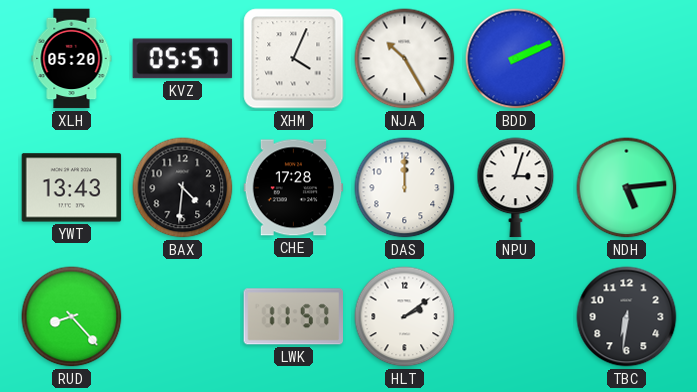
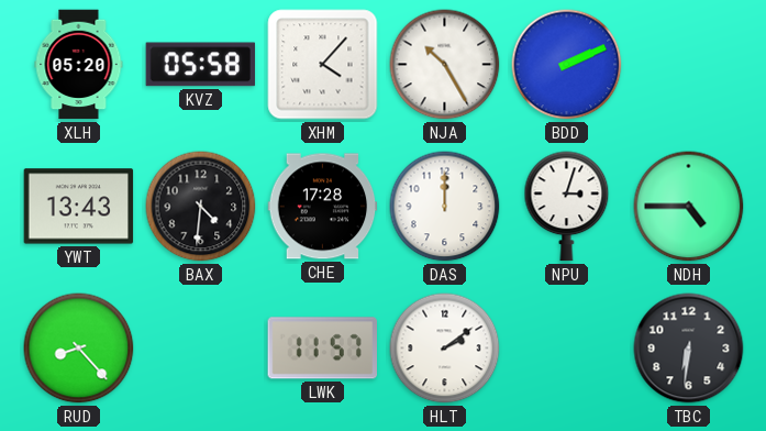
KVZ: 05:57 -> 05:58
XHM: 4:04 -> 4:07
NDH: 5:14 -> 4:45
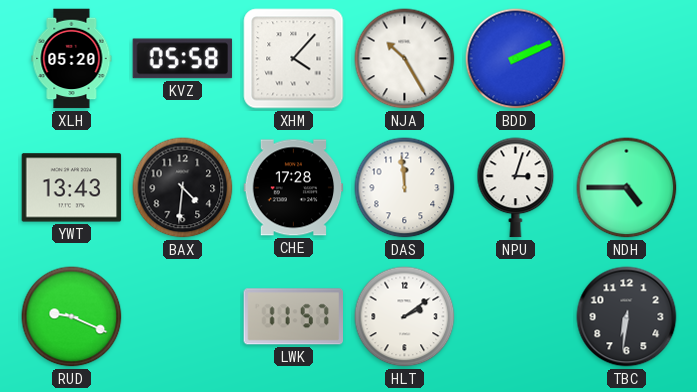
DAS: 12:00 -> 11:59
RUD: 8:23 -> 9:19
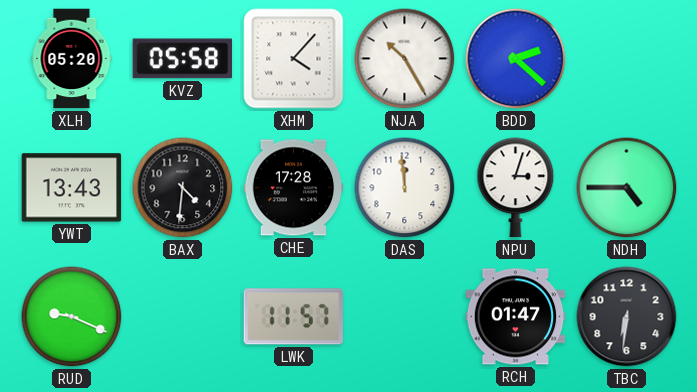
BDD: 2:11 -> 2:22
HLT: 2:09 -> none
RCH: none -> 01:47
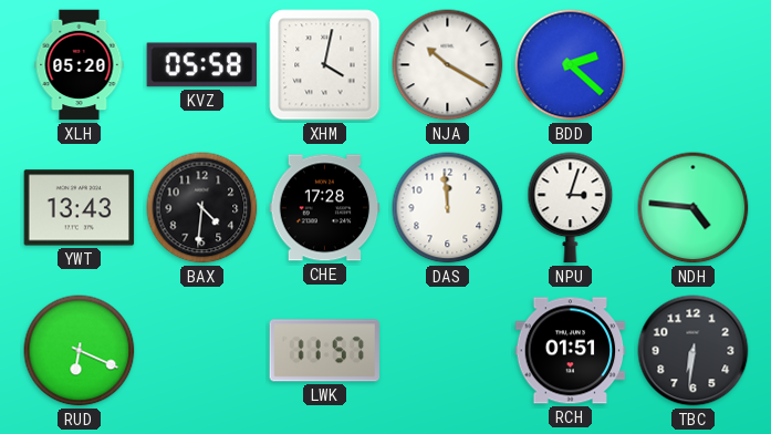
XHM: 4:07 -> 4:02
NJA: 10:25 -> 10:20
NDH: 4:45 -> 4:46
RUD: 9:19 -> 6:19
RCH: 01:47 -> 01:51
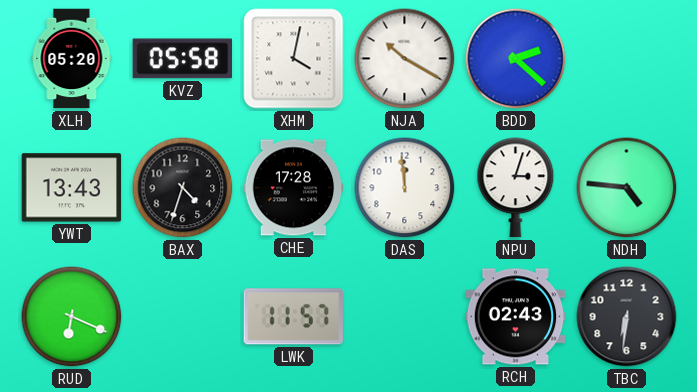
BAX: 4:31 -> 4:33
RCH: 01:51 -> 02:43
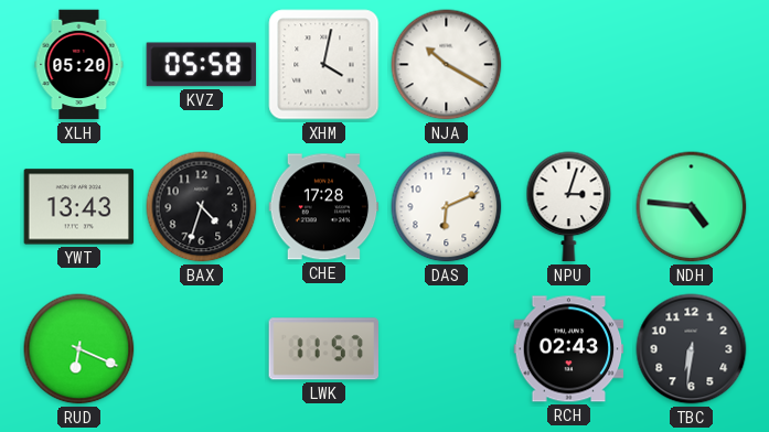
BDD: 2:22 -> none
DAS: 11:59 -> 6:11
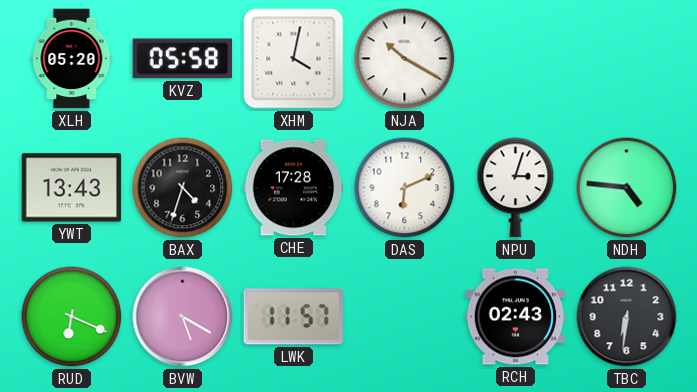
BVW: none -> 5:20
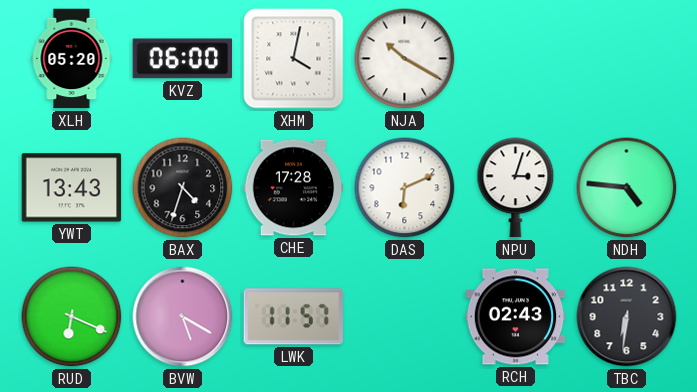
KVZ: 05:58 -> 06:00
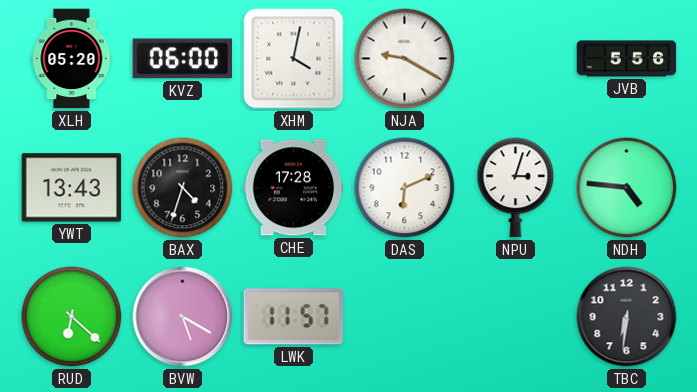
NJA: 10:20 -> 9:20
JVB: none -> 5:56
RUD: 6:19 -> 6:22
RCH: 02:43 -> none
